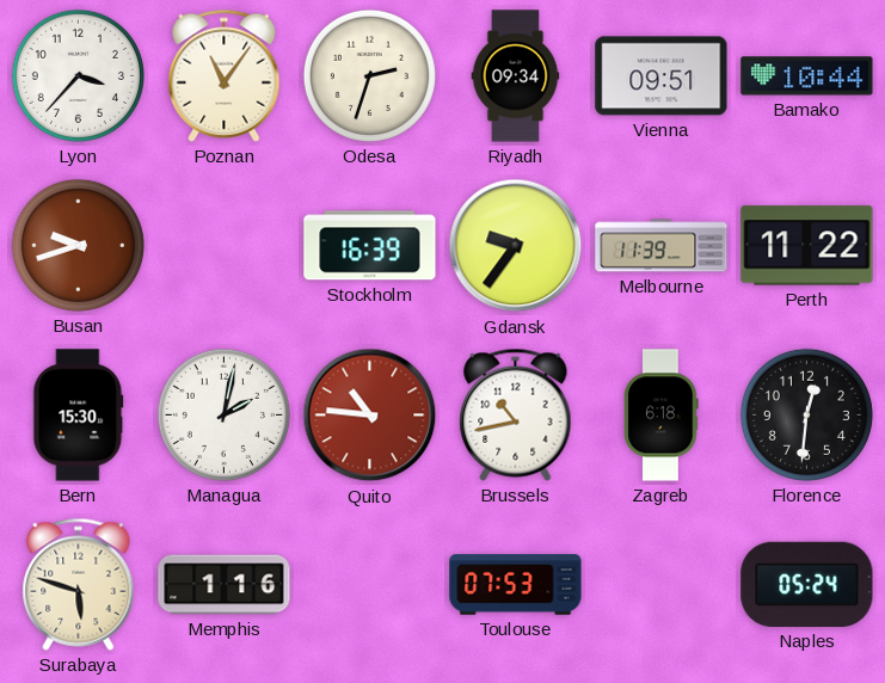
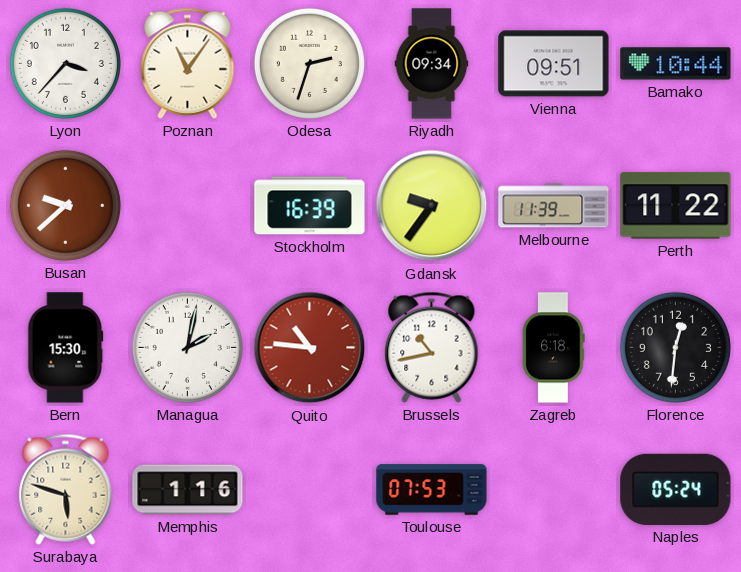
Busan: 9:42 -> 9:38
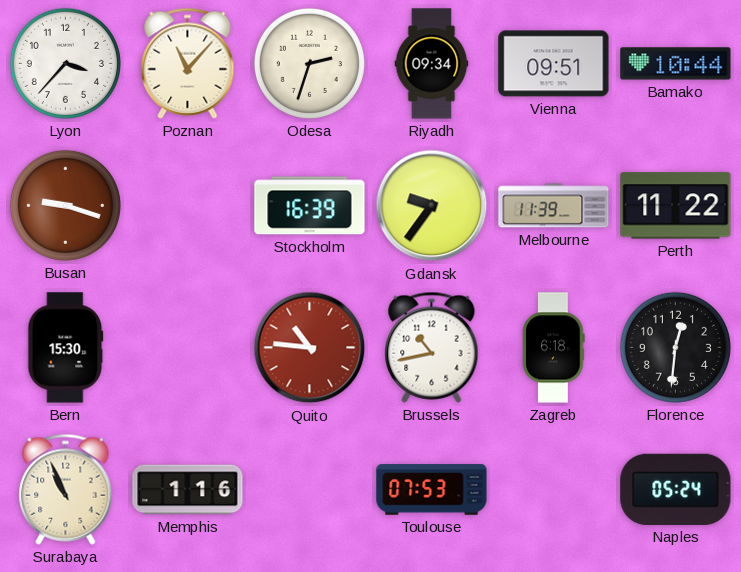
Poznan: 11:06 -> 11:07
Busan: 9:38 -> 9:18
Managua: 2:02 -> none
Surabaya: 5:48 -> 10:56
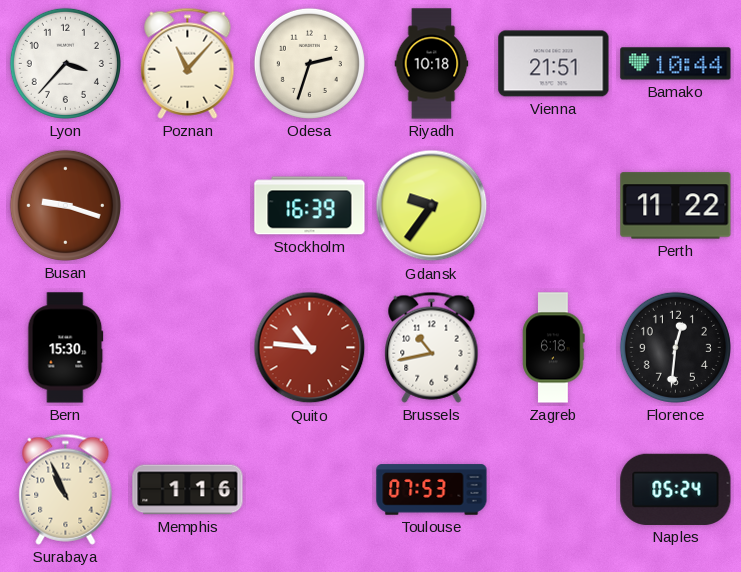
Riyadh: 09:34 -> 10:18
Vienna: 09:51 -> 21:51
Melbourne: 11:39 -> none
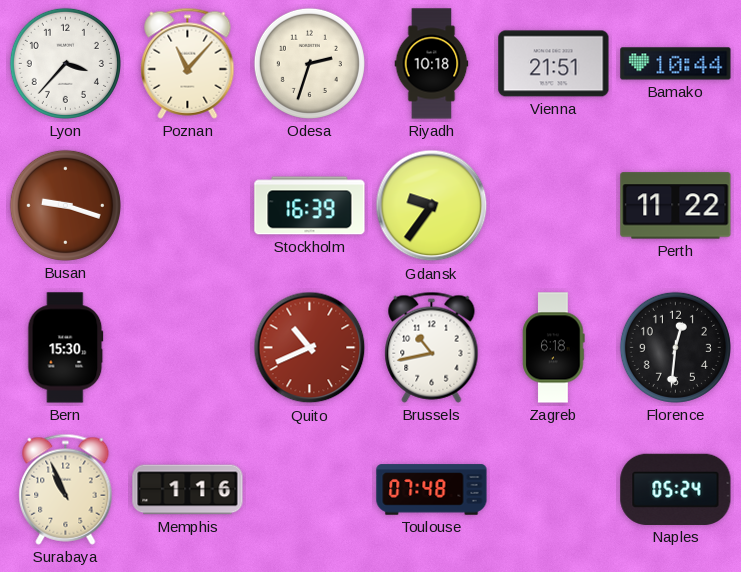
Quito: 10:46 -> 10:41
Toulouse: 07:53 -> 07:48
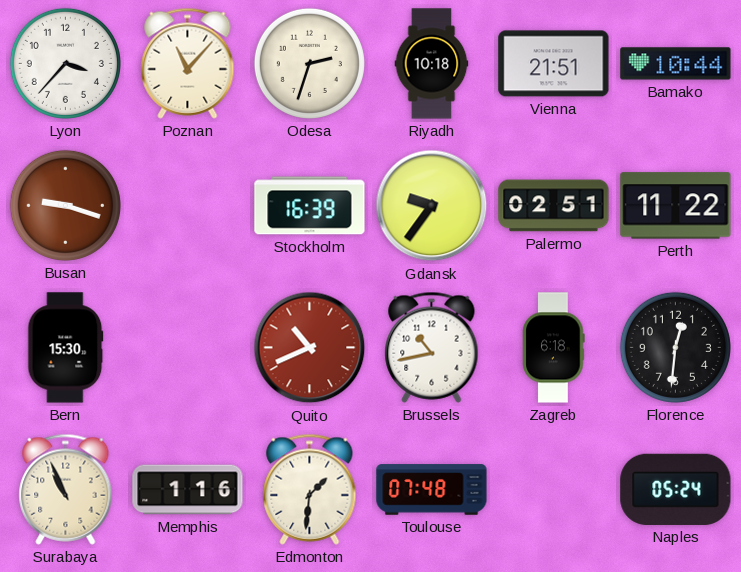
Palermo: none -> 02:51
Edmonton: none -> 1:31
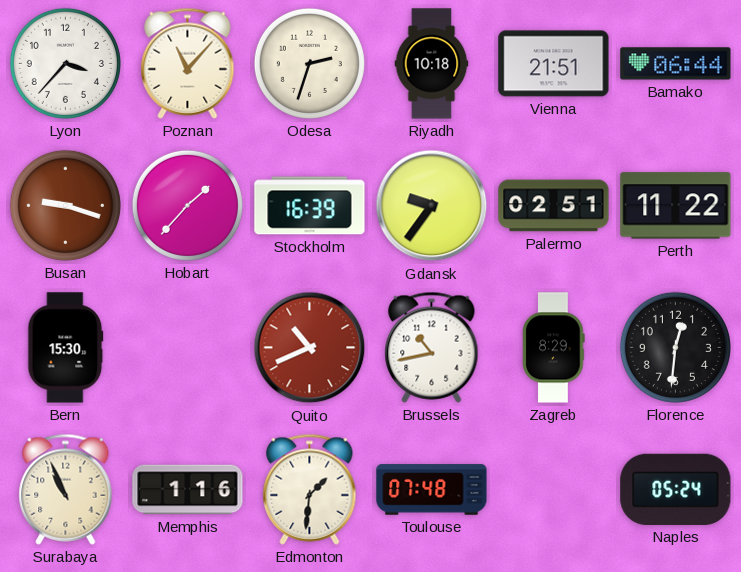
Bamako: 10:44 -> 06:44
Hobart: none -> 1:37
Zagreb: 6:18 -> 8:29
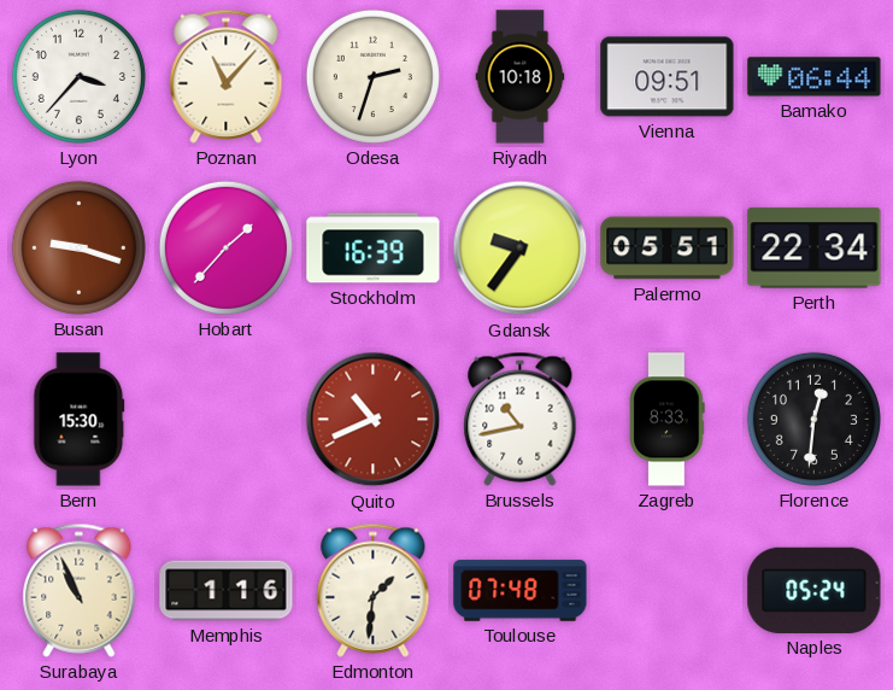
Vienna: 21:51 -> 09:51
Palermo: 02:51 -> 05:51
Perth: 11:22 -> 22:34
Zagreb: 8:29 -> 8:33
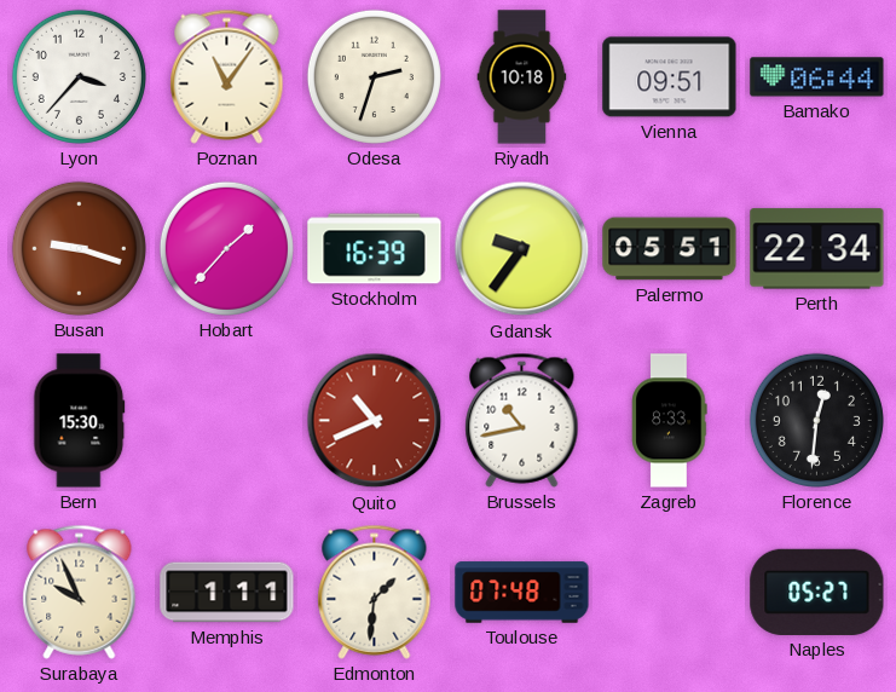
Poznan: 11:07 -> 11:06
Surabaya: 10:56 -> 9:56
Memphis: 1:16 -> 1:11
Naples: 05:24 -> 05:27
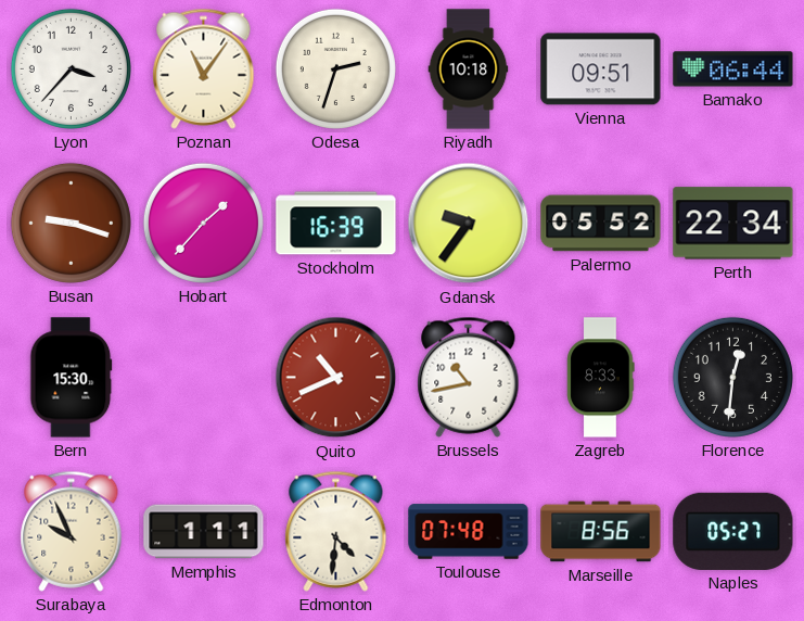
Palermo: 05:51 -> 05:52
Edmonton: 1:31 -> 4:31
Marseille: none -> 8:56
